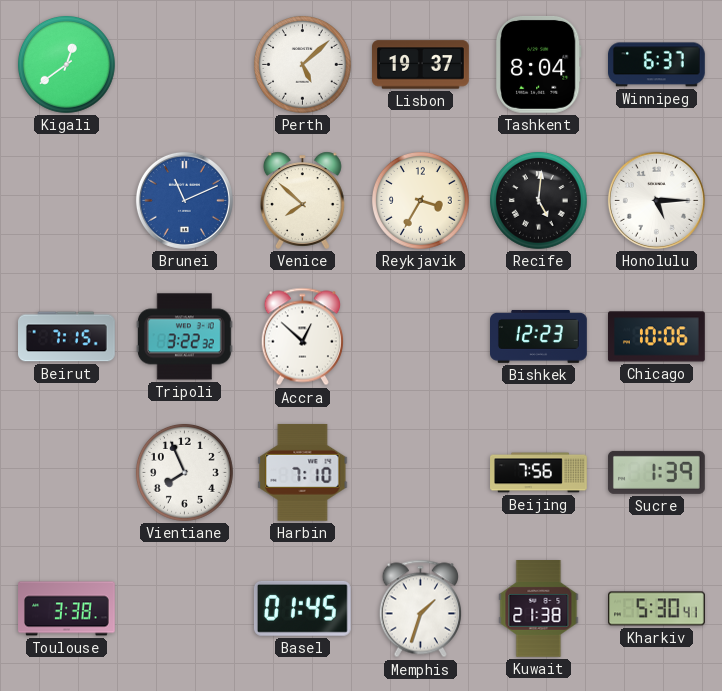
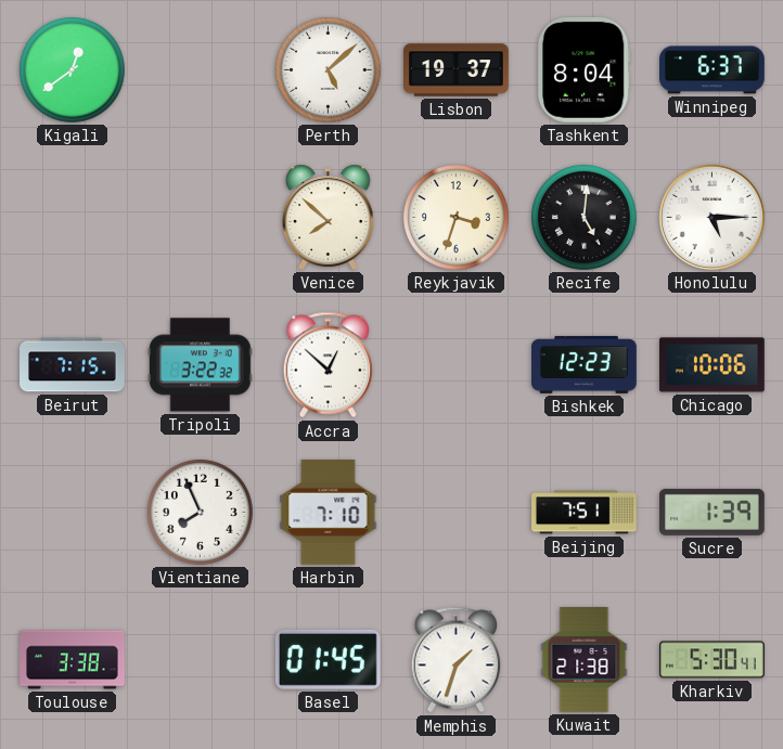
Brunei: 11:11 -> none
Reykjavik: 3:35 -> 3:33
Beijing: 7:56 -> 7:51
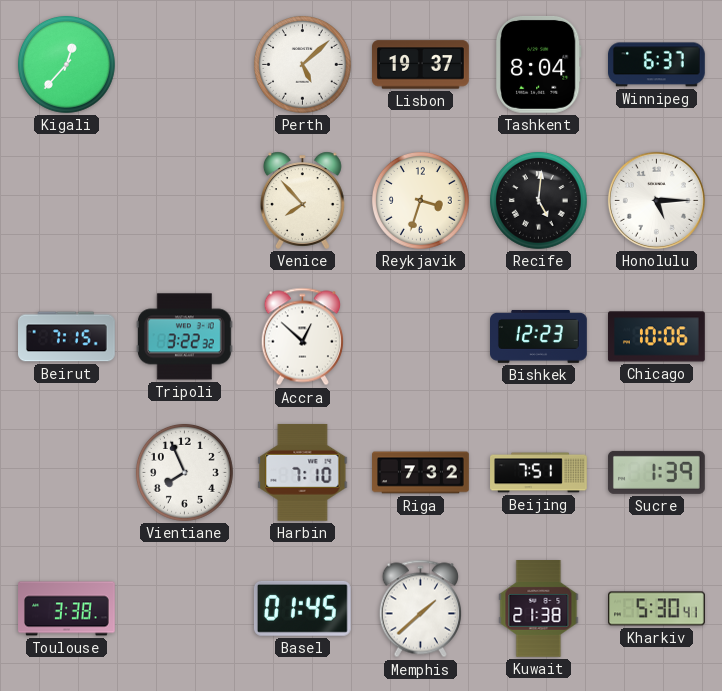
Kigali: 12:39 -> 12:37
Venice: 7:52 -> 7:53
Riga: none -> 7:32
Memphis: 1:33 -> 1:38
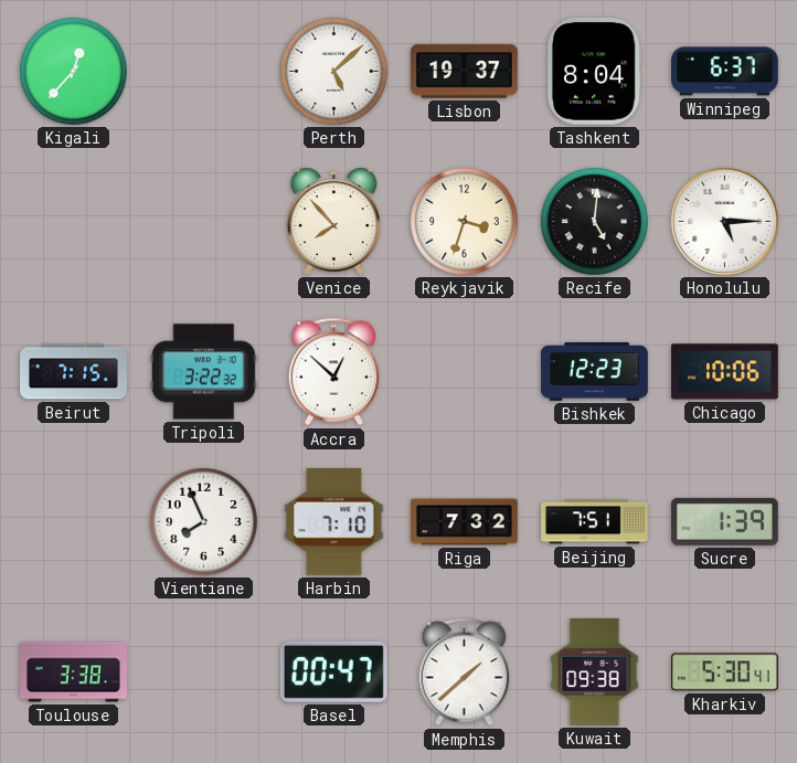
Basel: 01:45 -> 00:47
Kuwait: 21:38 -> 09:38
